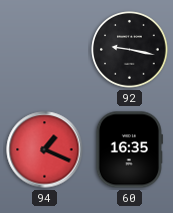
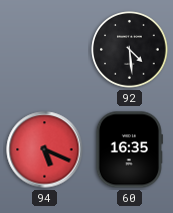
92: 9:17 -> 4:29
94: 1:19 -> 5:19
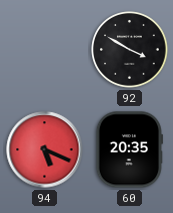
92: 4:29 -> 3:50
60: 16:35 -> 20:35
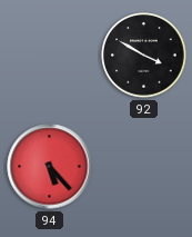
94: 5:19 -> 5:23
60: 20:35 -> none
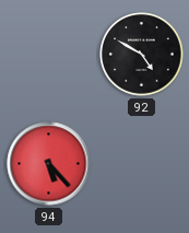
92: 3:50 -> 4:50
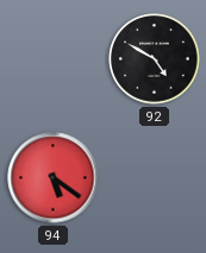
94: 5:23 -> 5:21
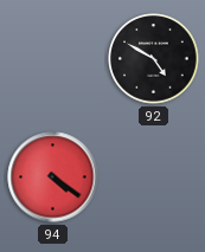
94: 5:21 -> 4:21
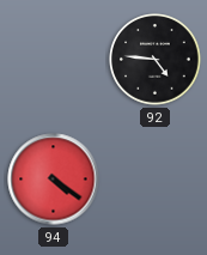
92: 4:50 -> 4:46
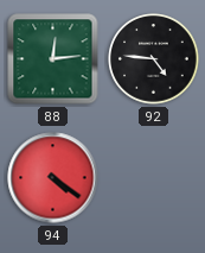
88: none -> 12:14
